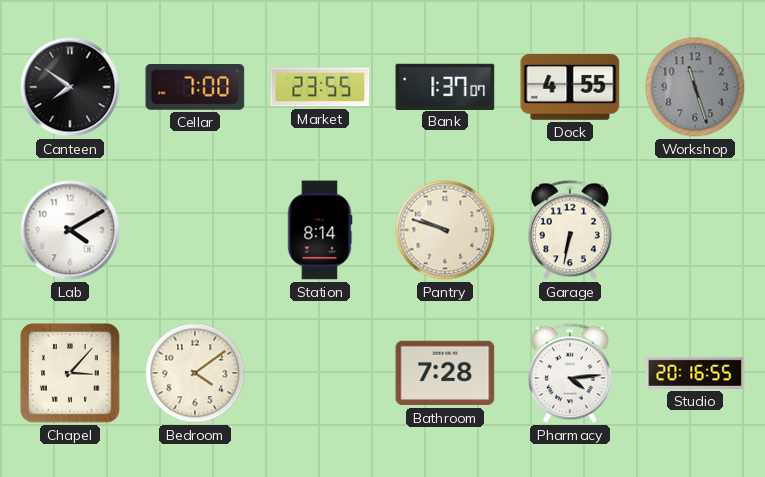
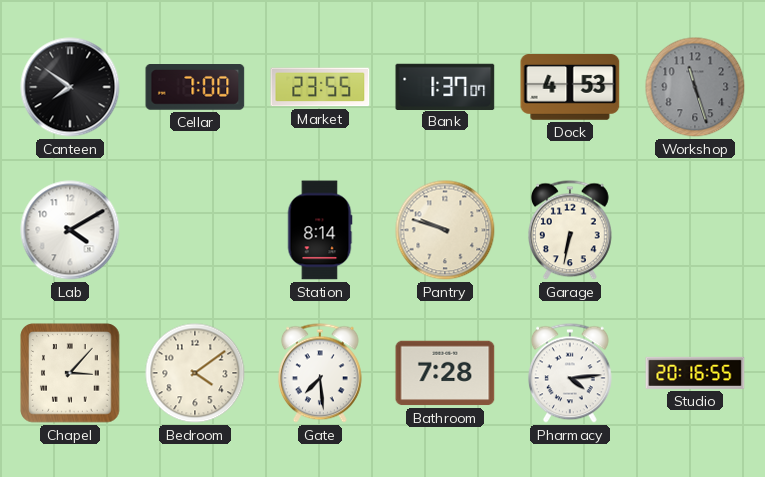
Dock: 4:55 -> 4:53
Gate: none -> 7:29
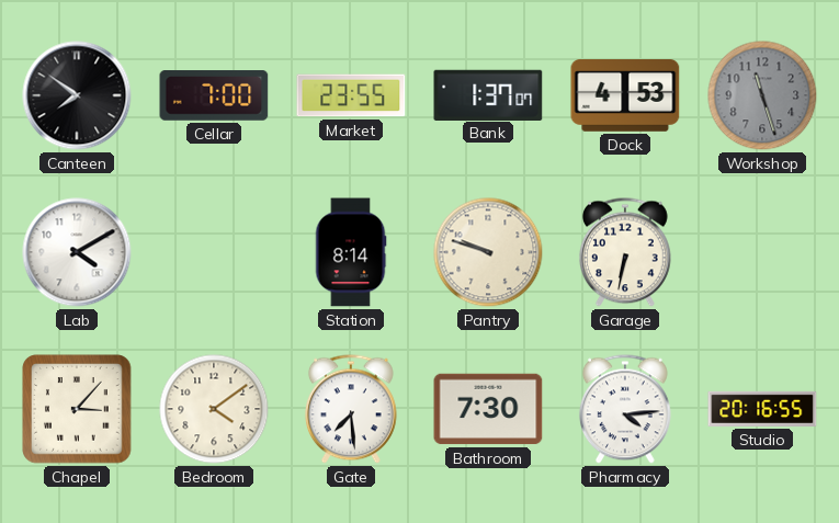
Bathroom: 7:28 -> 7:30
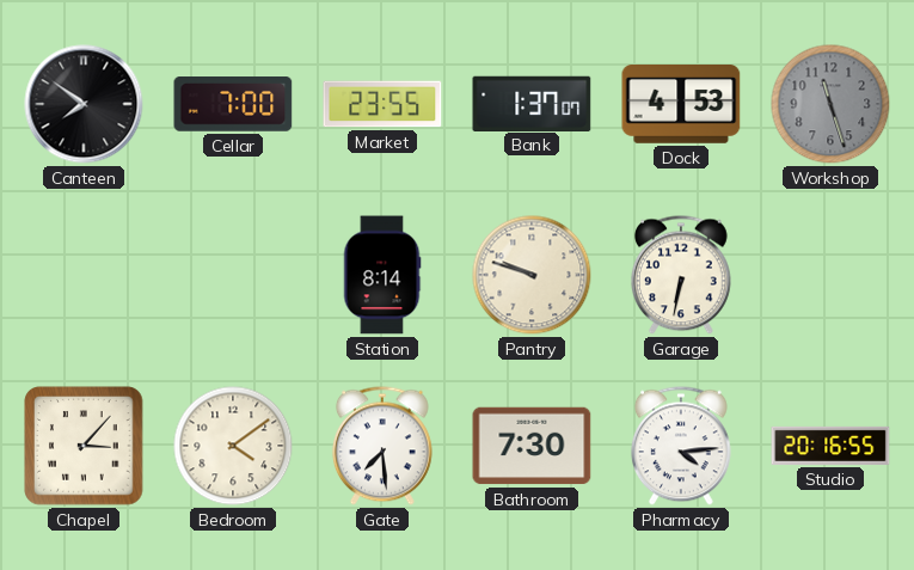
Lab: 4:10 -> none
